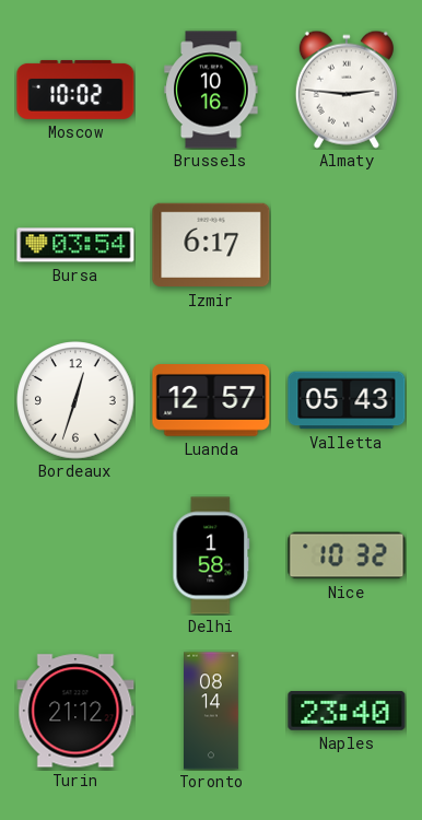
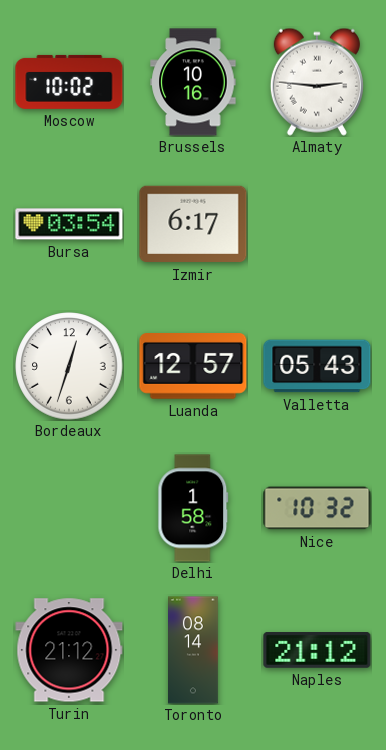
Naples: 23:40 -> 21:12
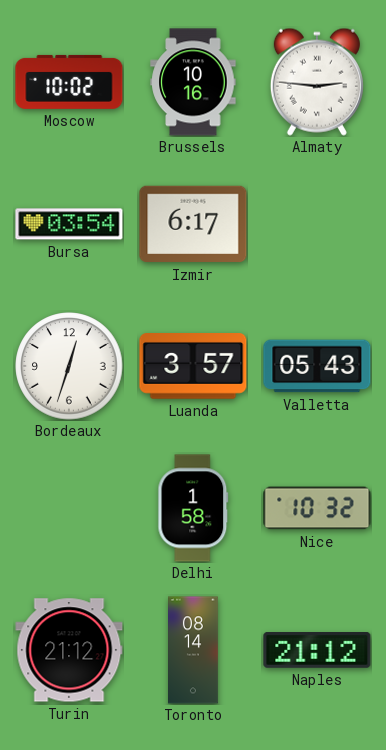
Luanda: 12:57 -> 3:57
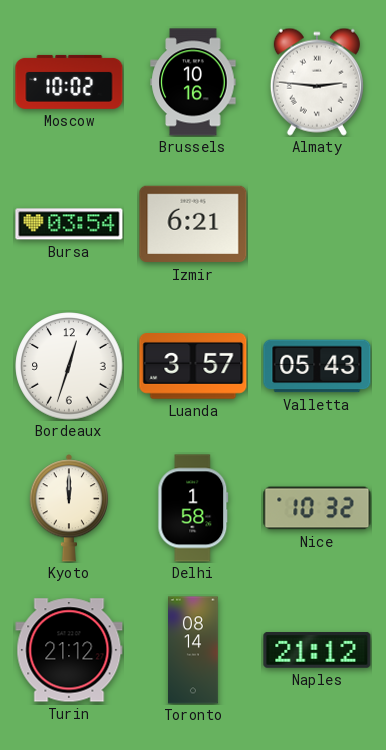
Izmir: 6:17 -> 6:21
Kyoto: none -> 12:00
